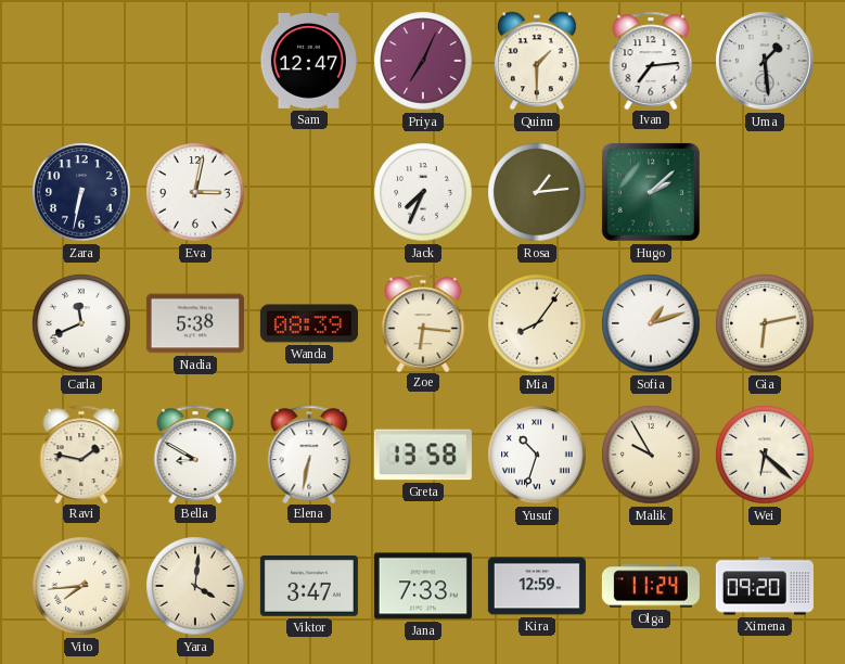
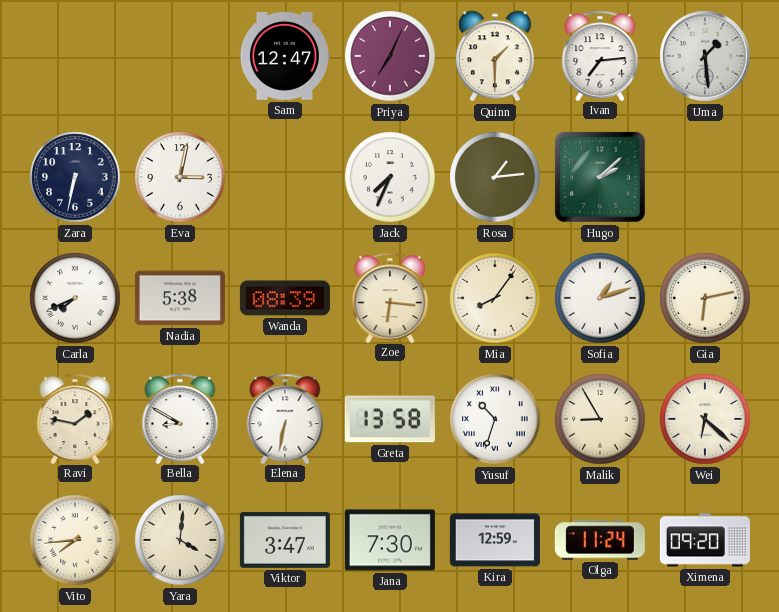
Carla: 11:41 -> 7:41
Malik: 9:55 -> 8:55
Jana: 7:33 -> 7:30
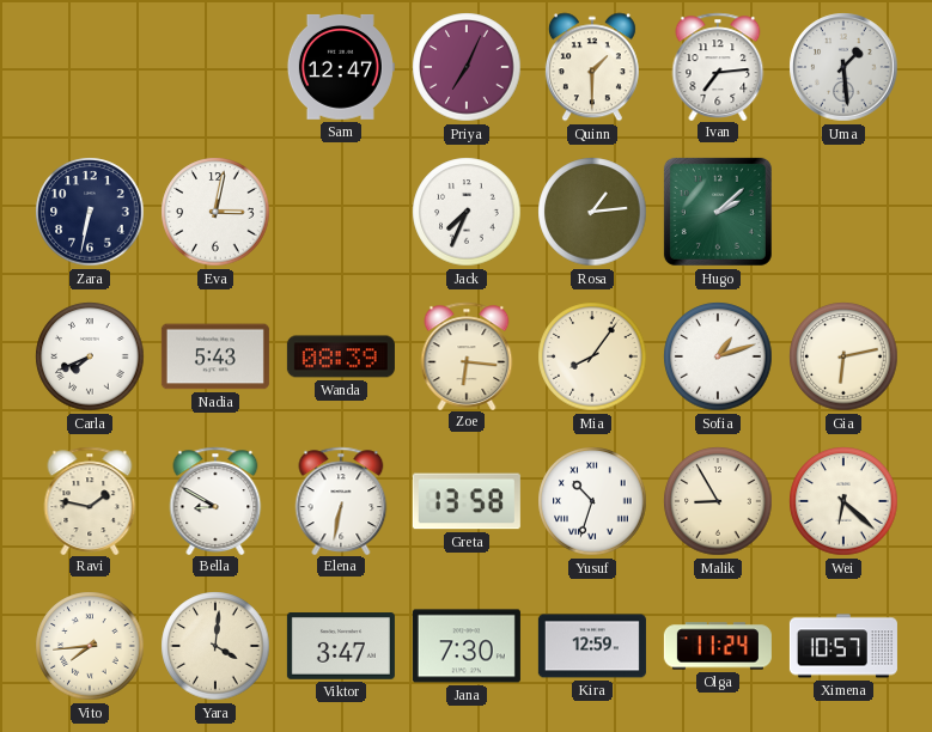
Nadia: 5:38 -> 5:43
Ximena: 09:20 -> 10:57
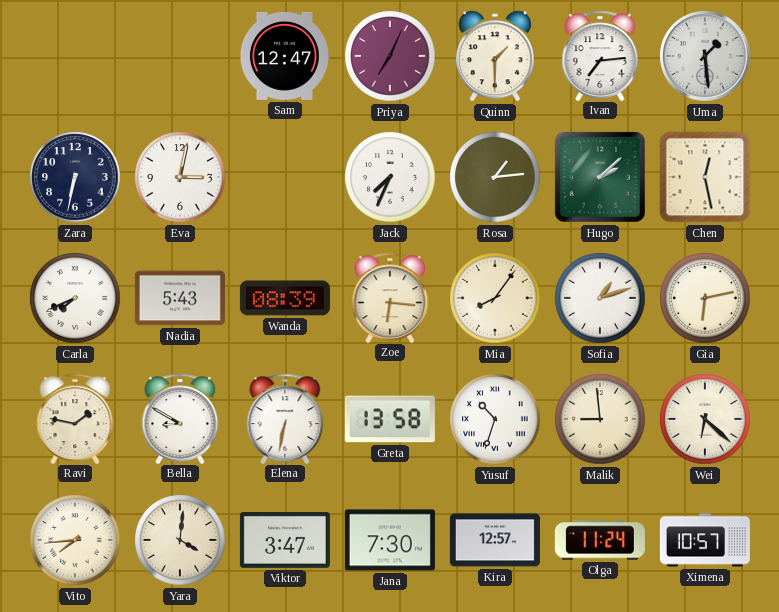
Chen: none -> 12:28
Malik: 8:55 -> 8:59
Kira: 12:59 -> 12:57
